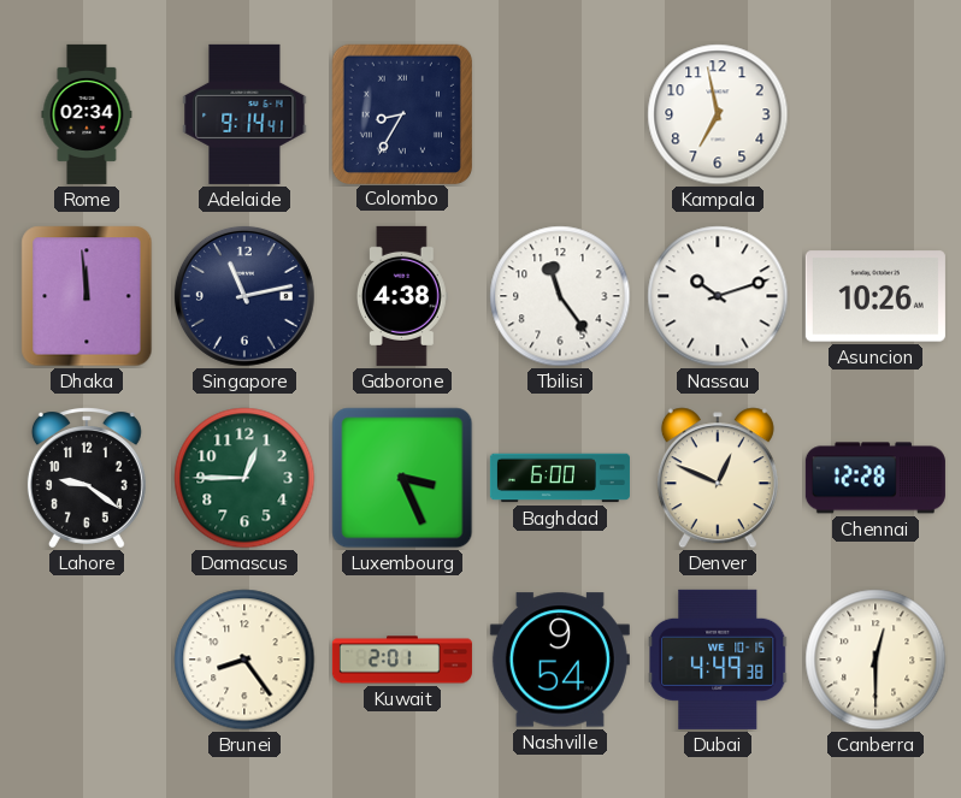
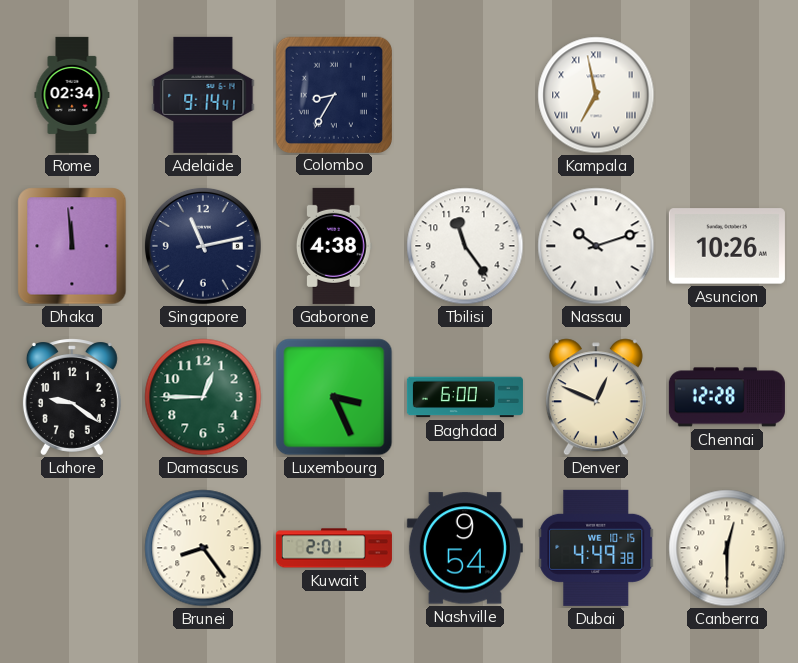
Kampala numerals: Arabic -> Roman
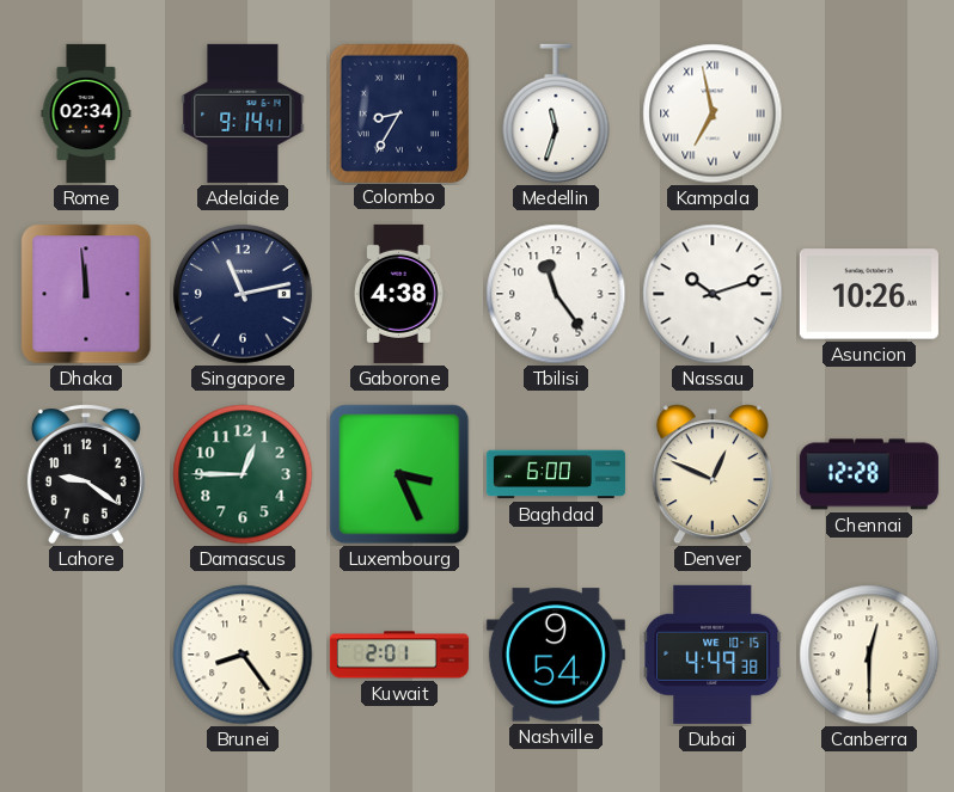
Medellin: none -> 11:33
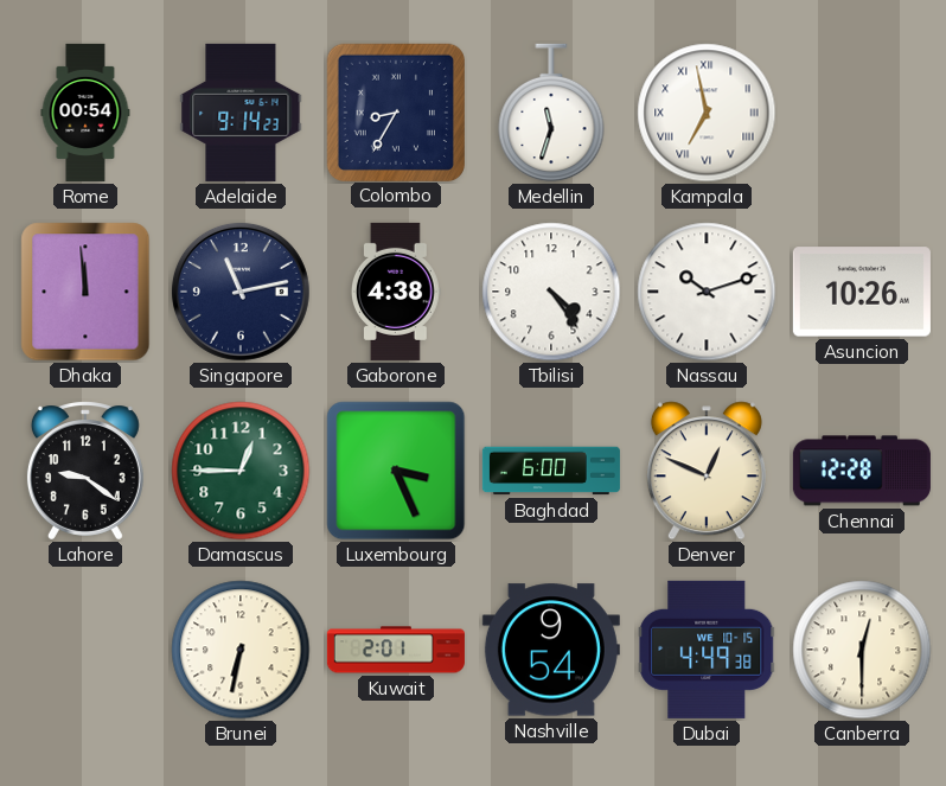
Rome: 02:34 -> 00:54
Adelaide: 9:14:41 -> 9:14:23
Tbilisi: 11:24 -> 4:24
Brunei: 8:24 -> 6:32
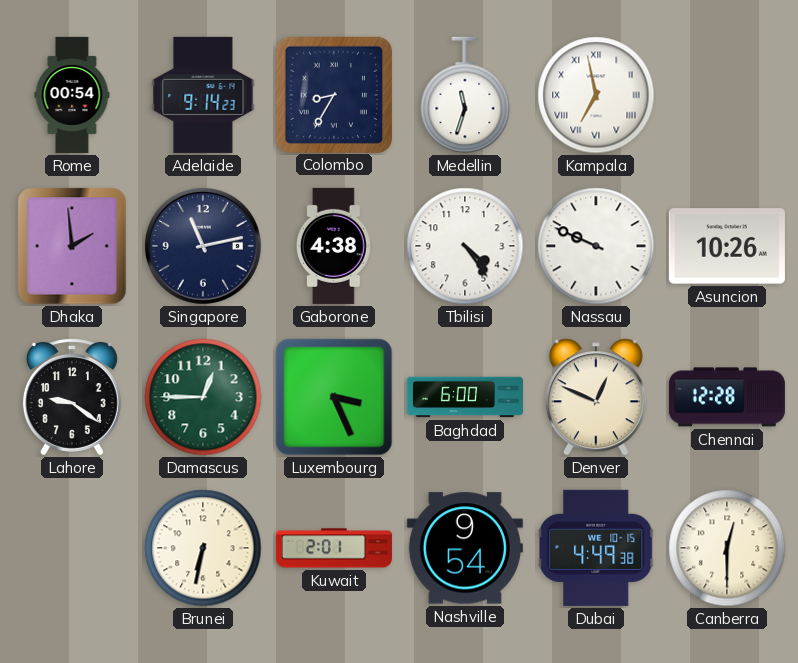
Dhaka: 11:59 -> 1:59
Nassau: 10:12 -> 9:49
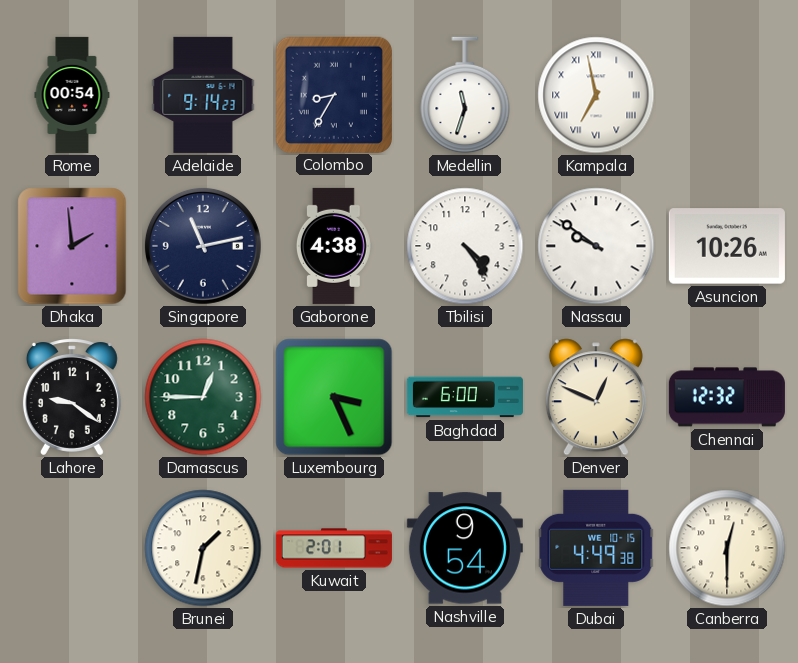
Nassau: 9:49 -> 9:51
Chennai: 12:28 -> 12:32
Brunei: 6:32 -> 1:32
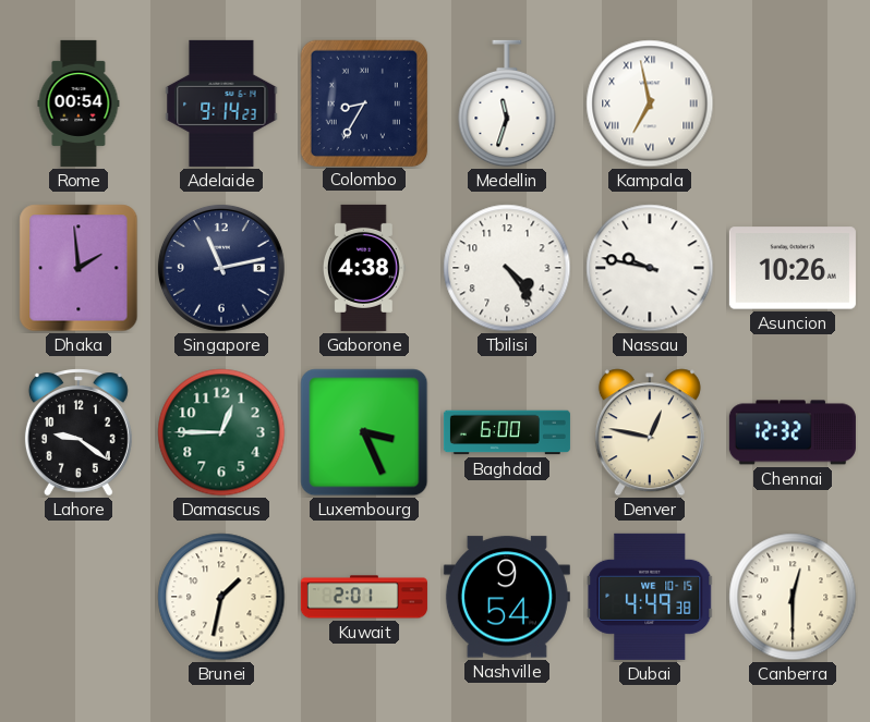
Nassau: 9:51 -> 9:47
Denver: 12:49 -> 12:47
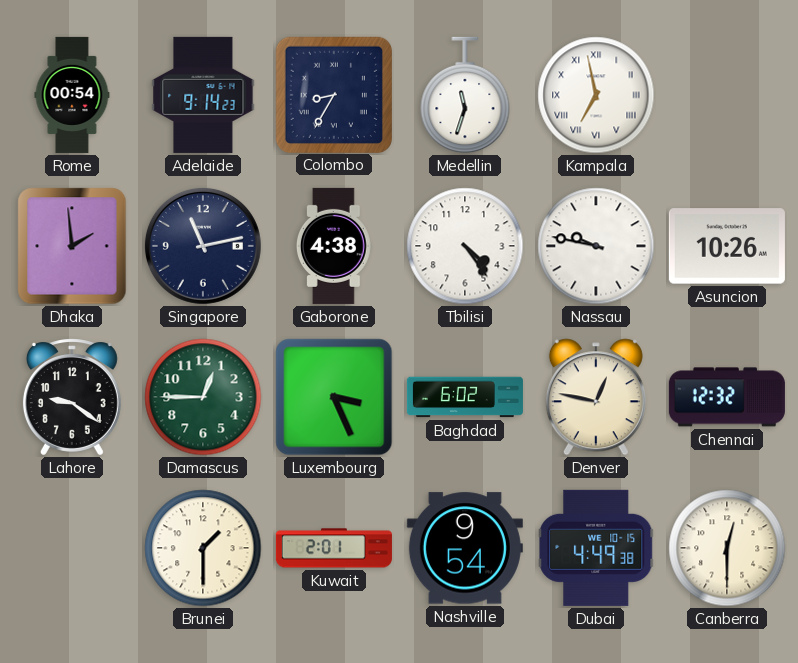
Baghdad: 6:00 -> 6:02
Brunei: 1:32 -> 1:30
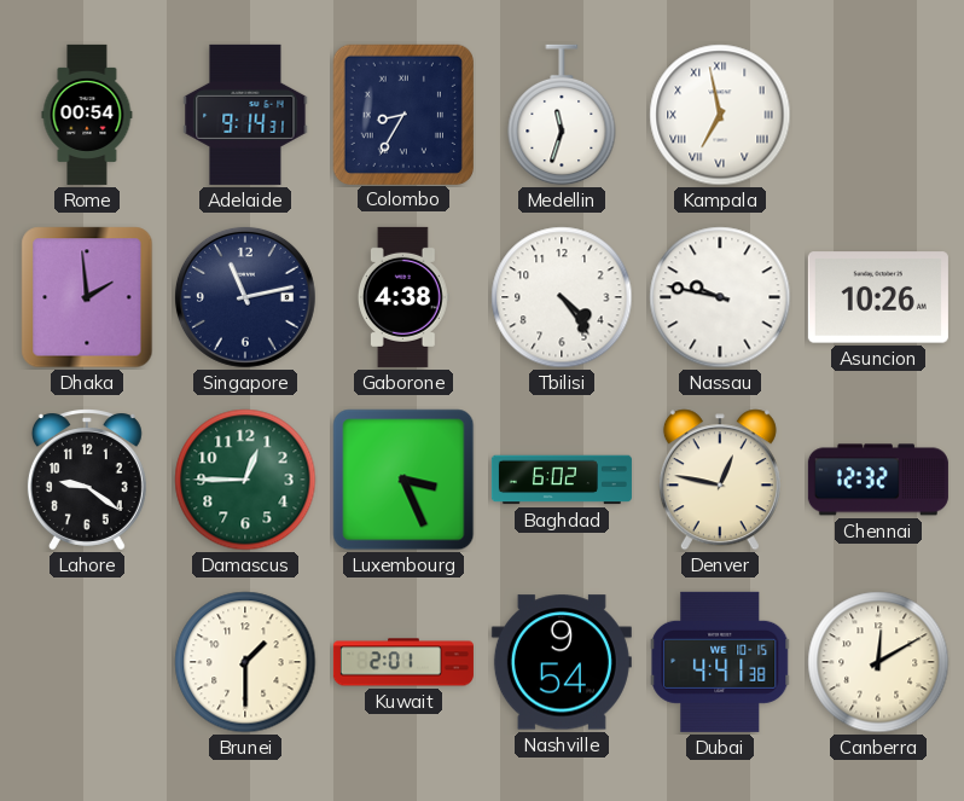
Adelaide: 9:14:23 -> 9:14:31
Dubai: 4:49 -> 4:41
Canberra: 12:30 -> 12:10
